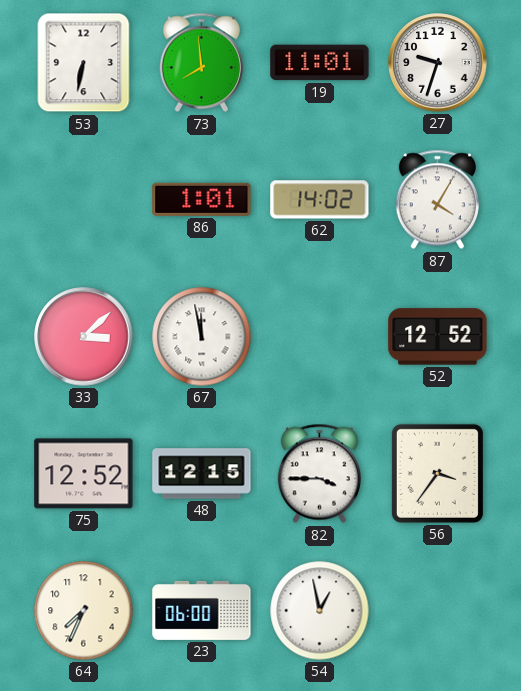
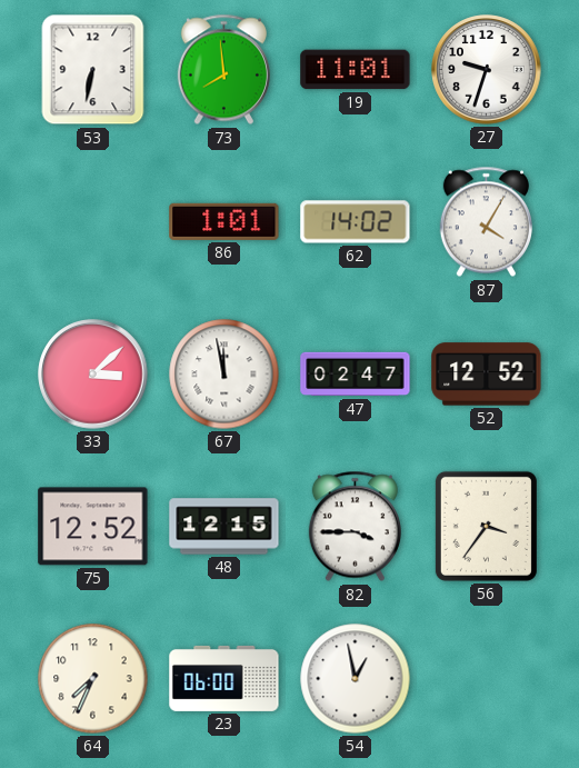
47: none -> 02:47
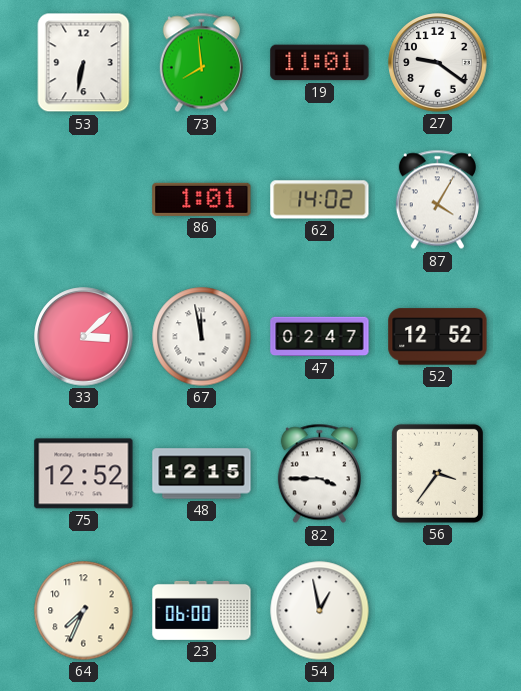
27: 9:33 -> 9:21
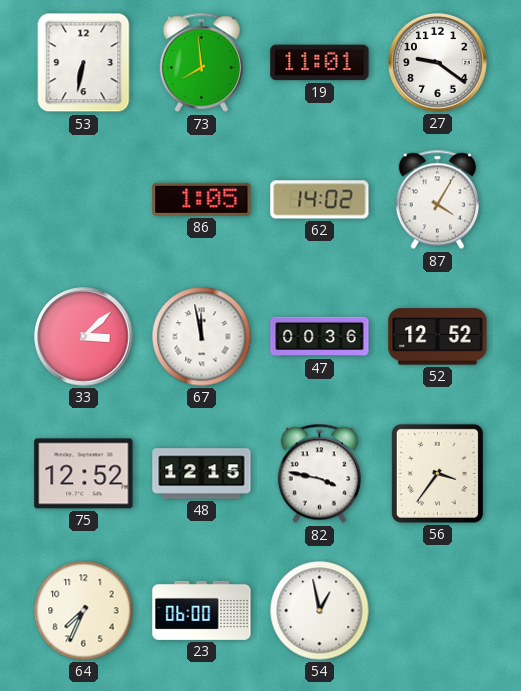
86: 1:01 -> 1:05
47: 02:47 -> 00:36
82: 3:45 -> 3:47
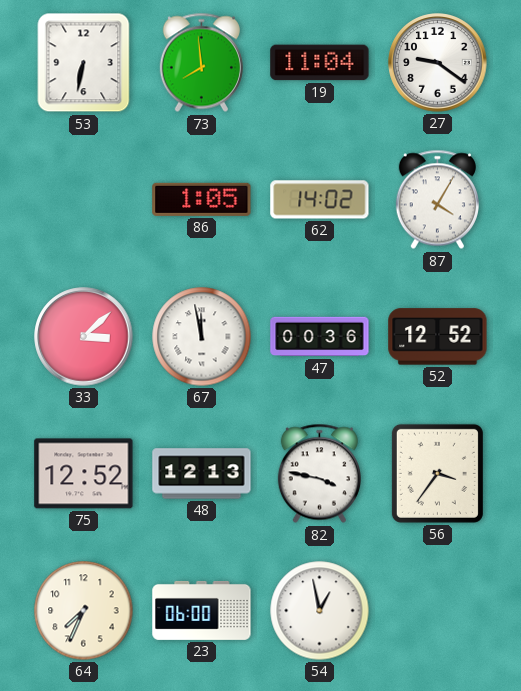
19: 11:01 -> 11:04
48: 12:15 -> 12:13
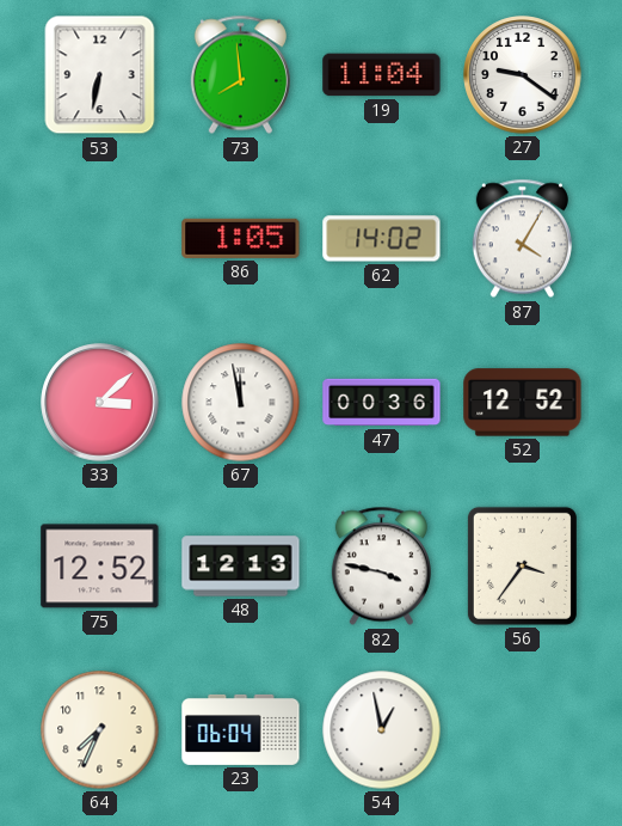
23: 06:00 -> 06:04
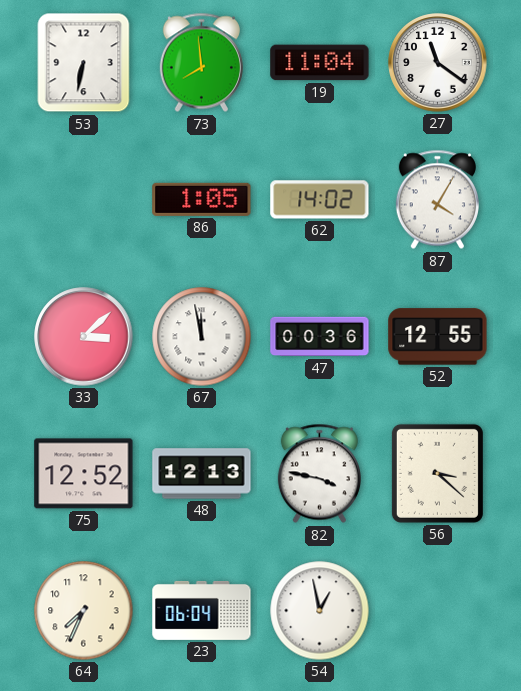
27: 9:21 -> 11:21
52: 12:52 -> 12:55
56: 3:36 -> 3:22
